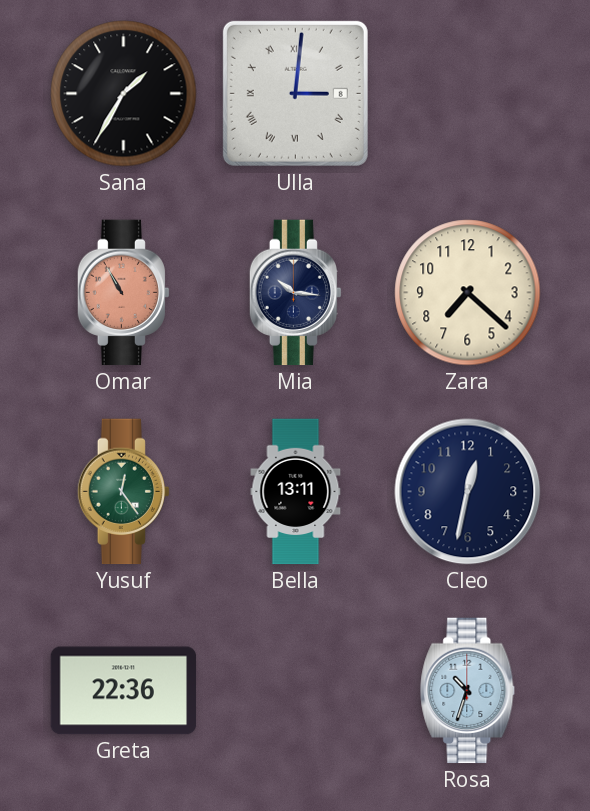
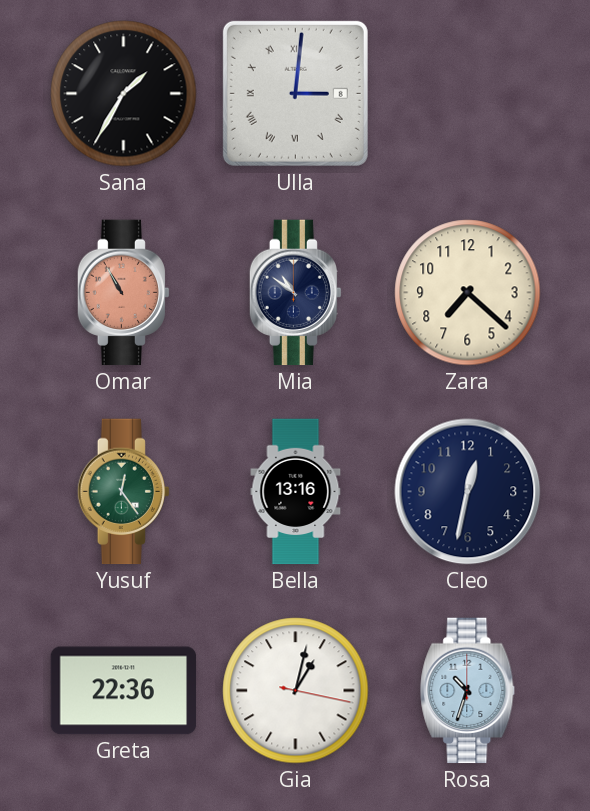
Mia: 10:16 -> 10:51
Bella: 13:11 -> 13:16
Gia: none -> 1:02
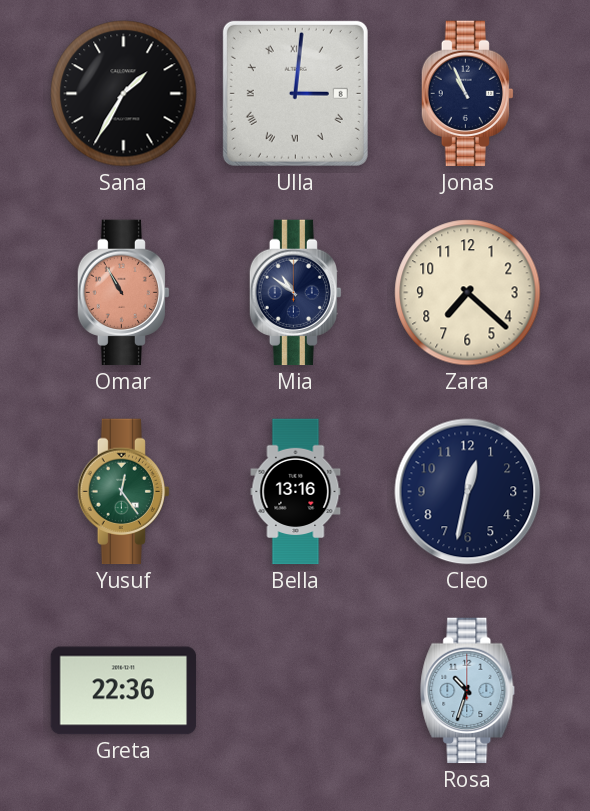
Jonas: none -> 10:56
Gia: 1:02 -> none
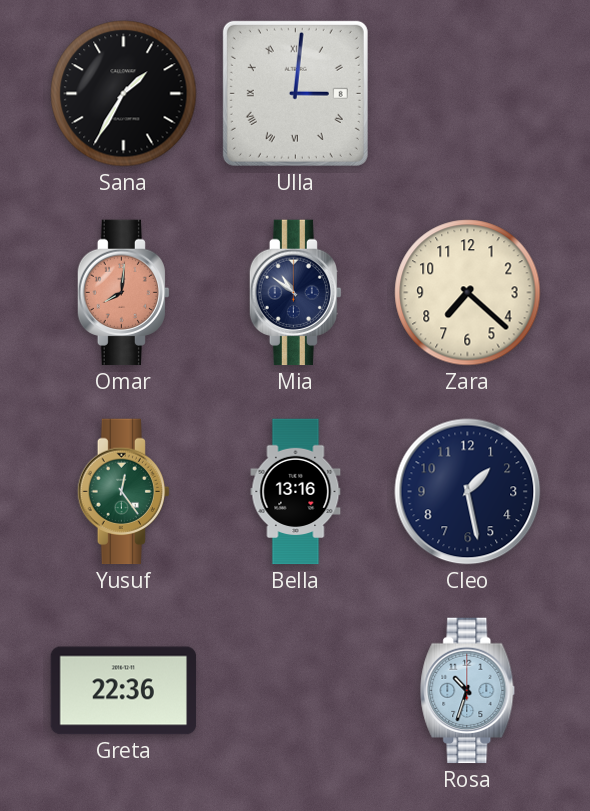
Jonas: 10:56 -> none
Omar: 10:55 -> 8:01
Cleo: 12:32 -> 1:28
